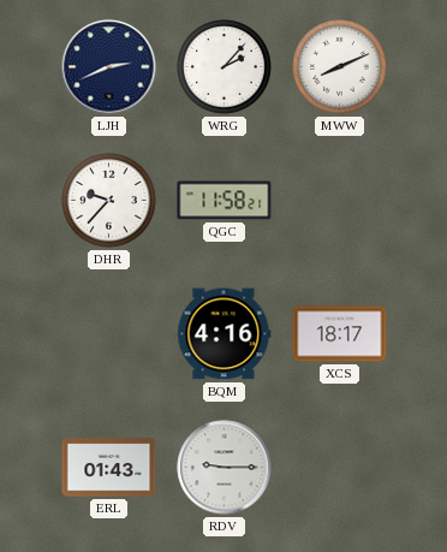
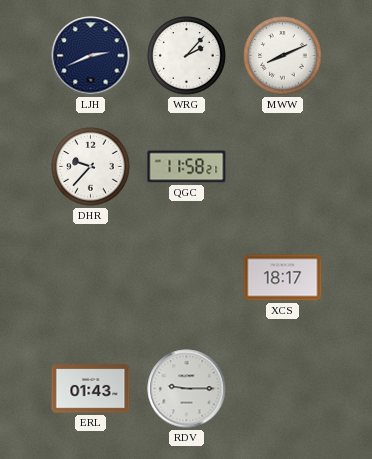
BQM: 4:16 -> none
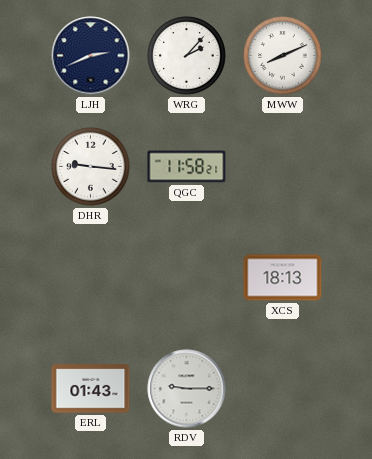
DHR: 9:37 -> 9:16
XCS: 18:17 -> 18:13
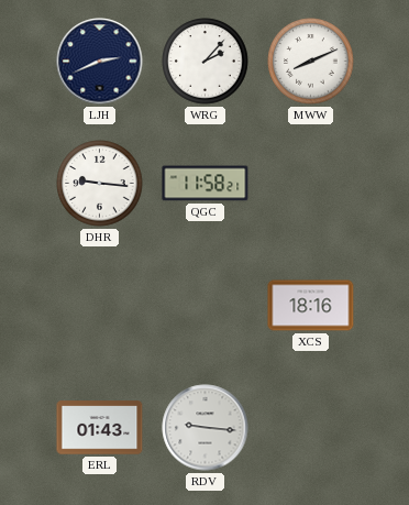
XCS: 18:13 -> 18:16
RDV: 9:15 -> 9:16
